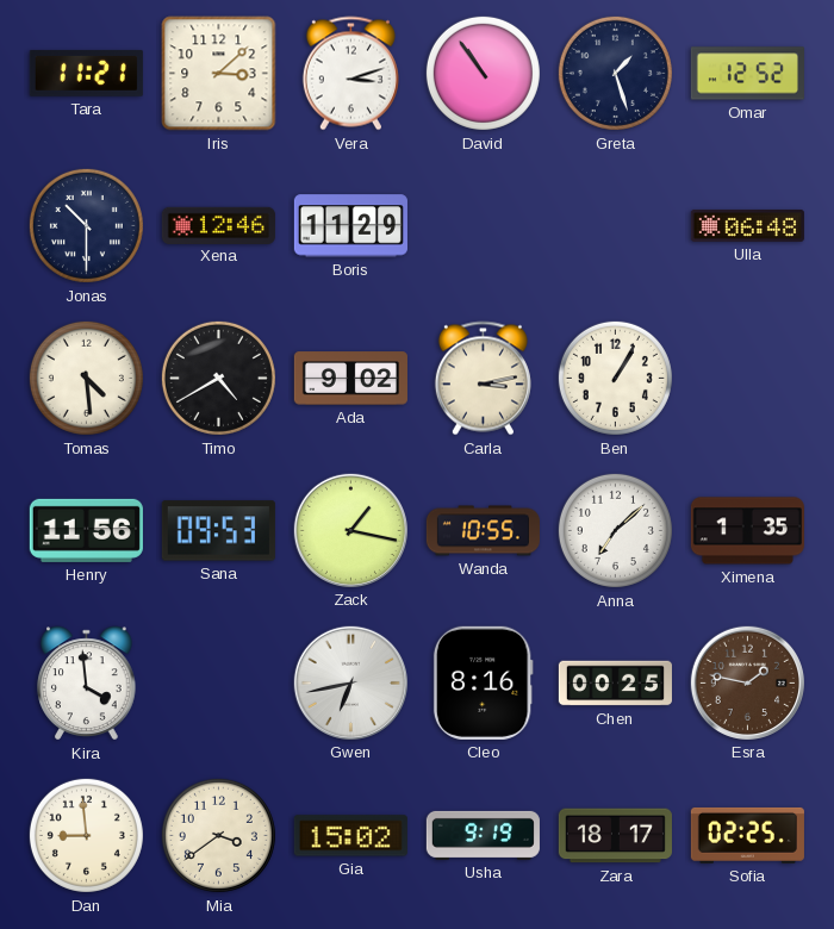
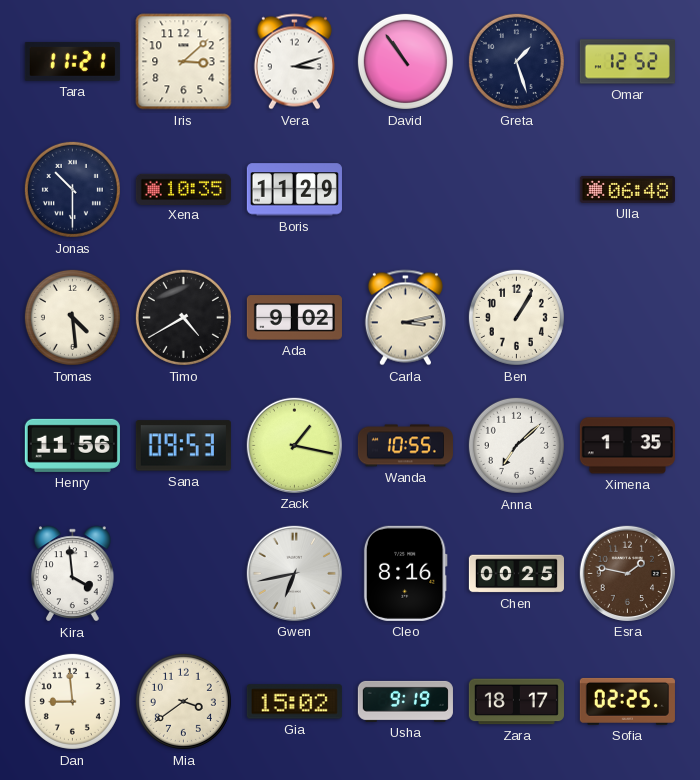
Xena: 12:46 -> 10:35
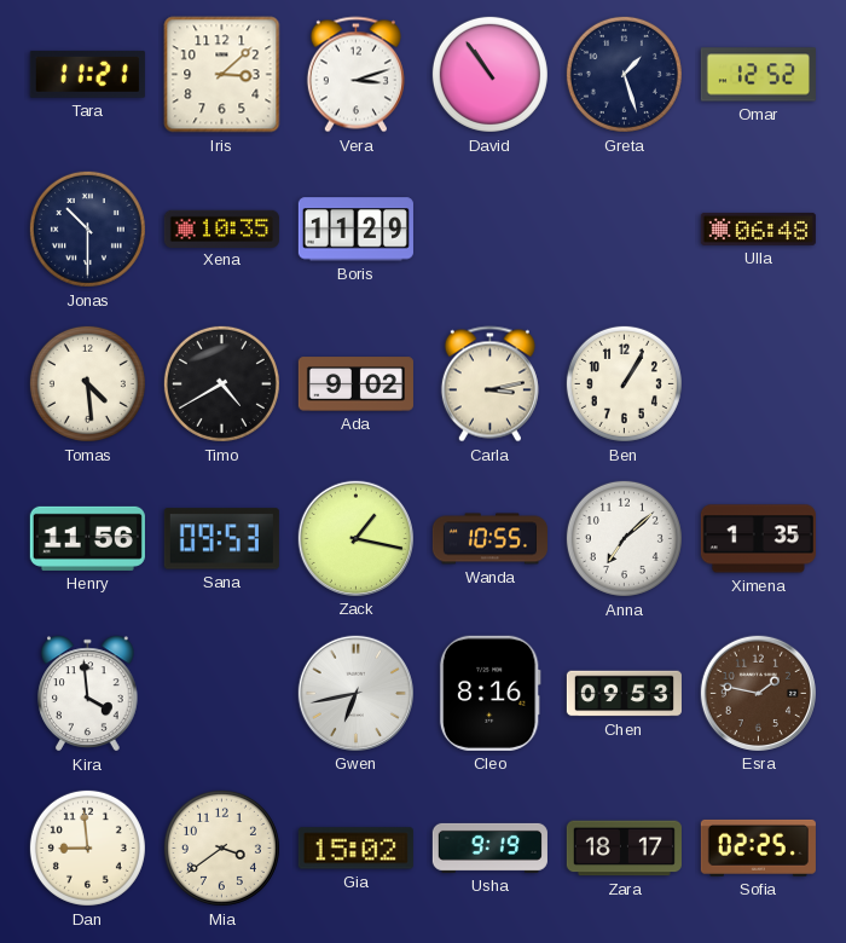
Chen: 00:25 -> 09:53
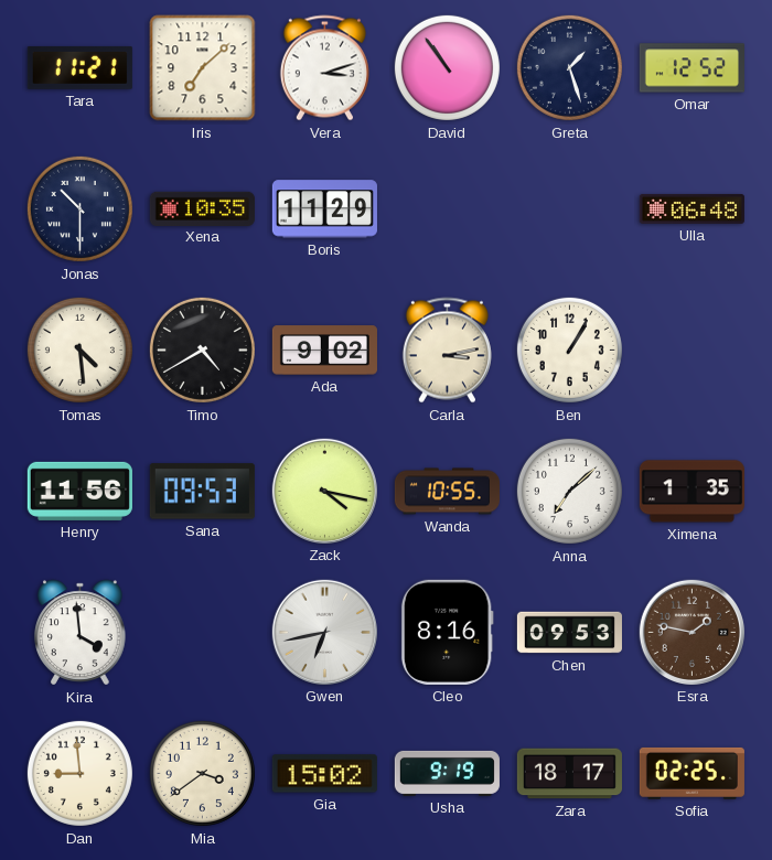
Iris: 3:08 -> 7:08
Zack: 1:17 -> 4:17
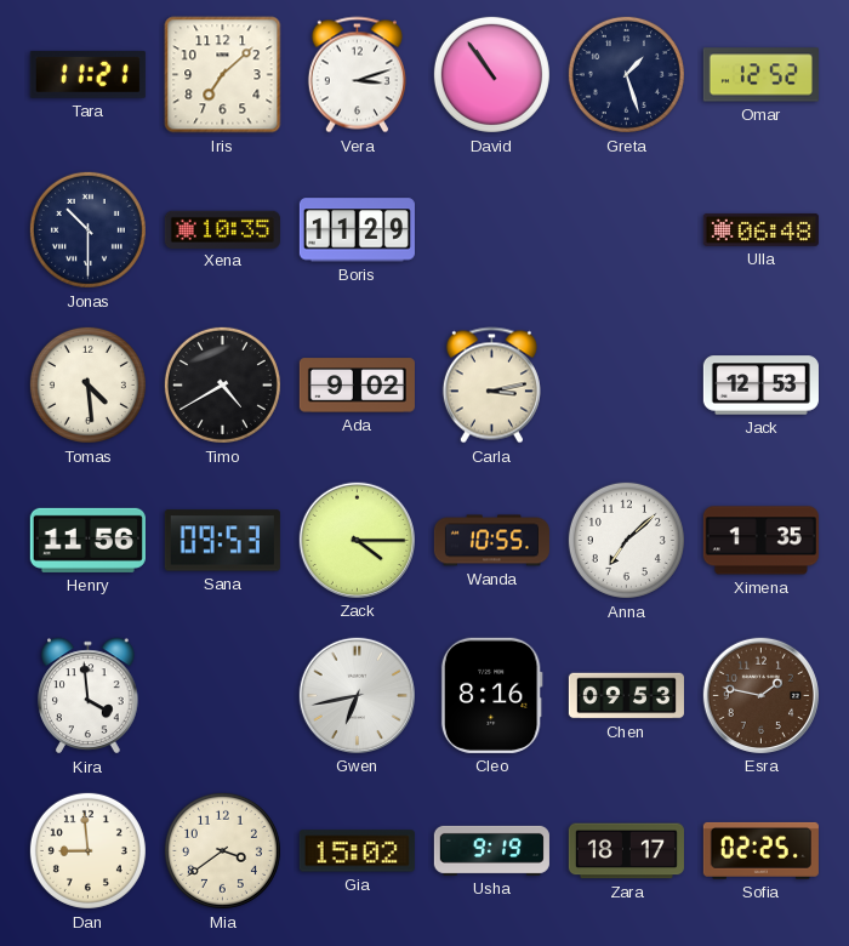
Ben: 1:05 -> none
Jack: none -> 12:53
Zack: 4:17 -> 4:15
